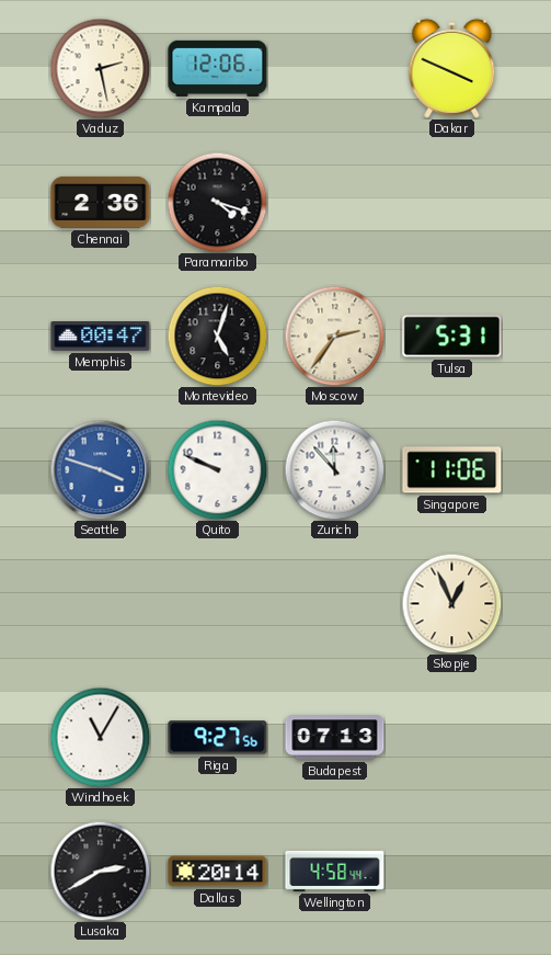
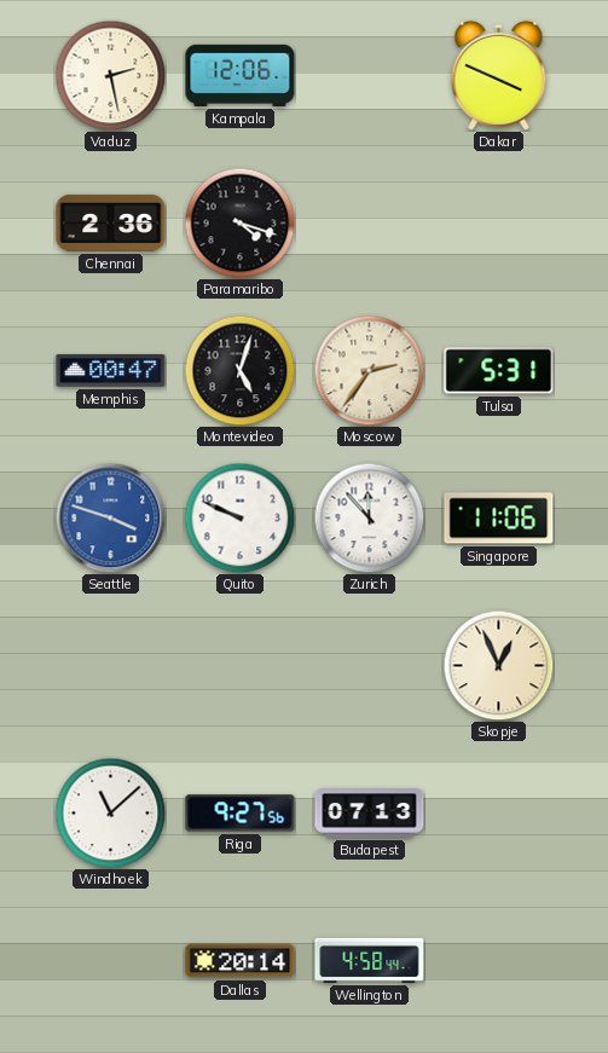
Windhoek: 11:05 -> 11:08
Lusaka: 2:40 -> none
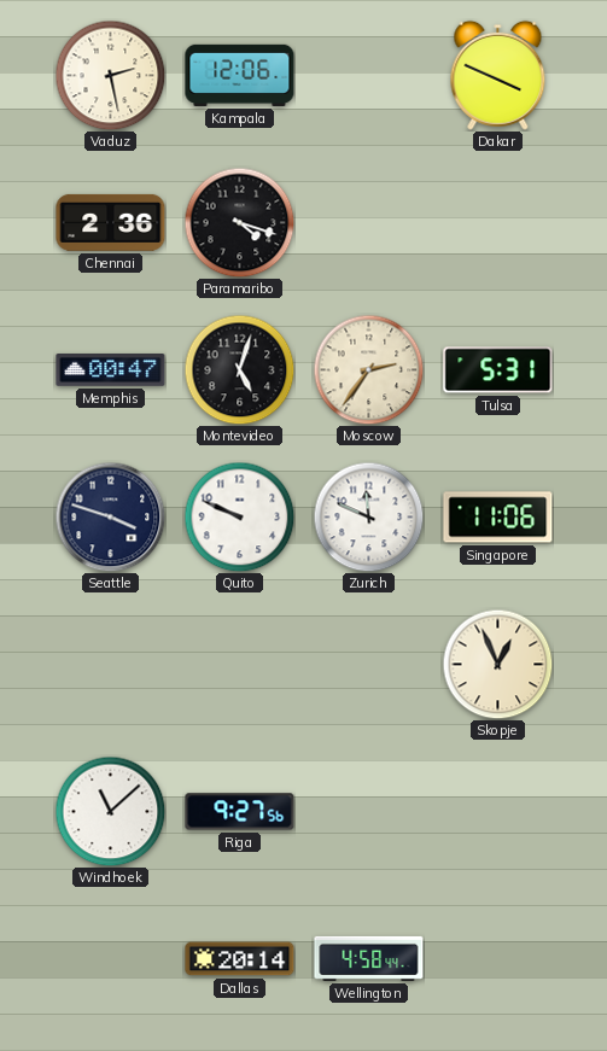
Seattle dial: blue -> navy
Zurich: 11:53 -> 11:49
Budapest: 07:13 -> none
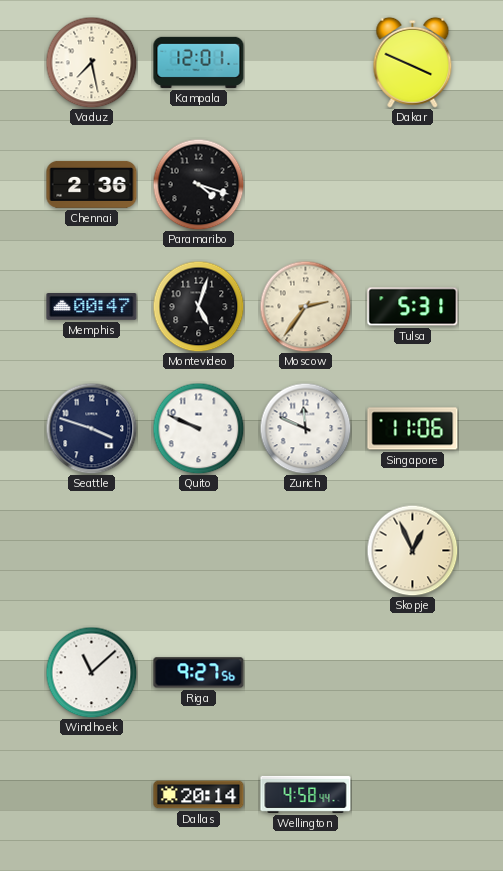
Vaduz: 2:28 -> 7:28
Kampala: 12:06 -> 12:01
